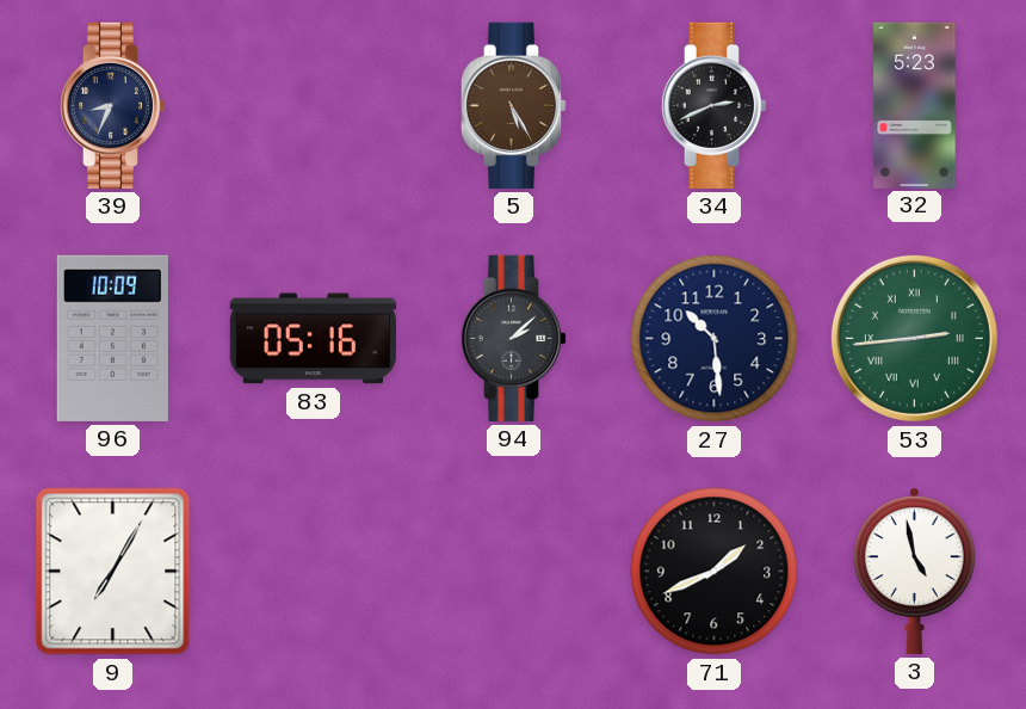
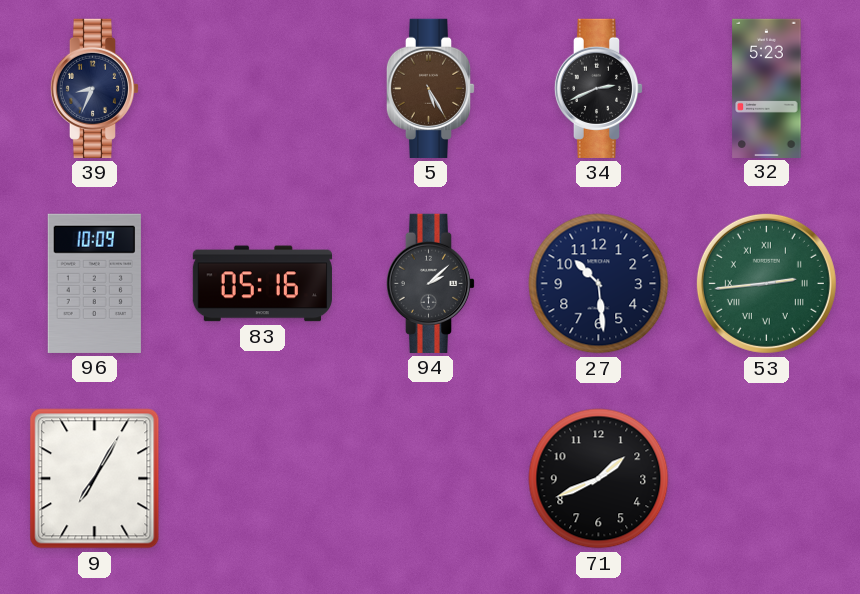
3: 4:58 -> none
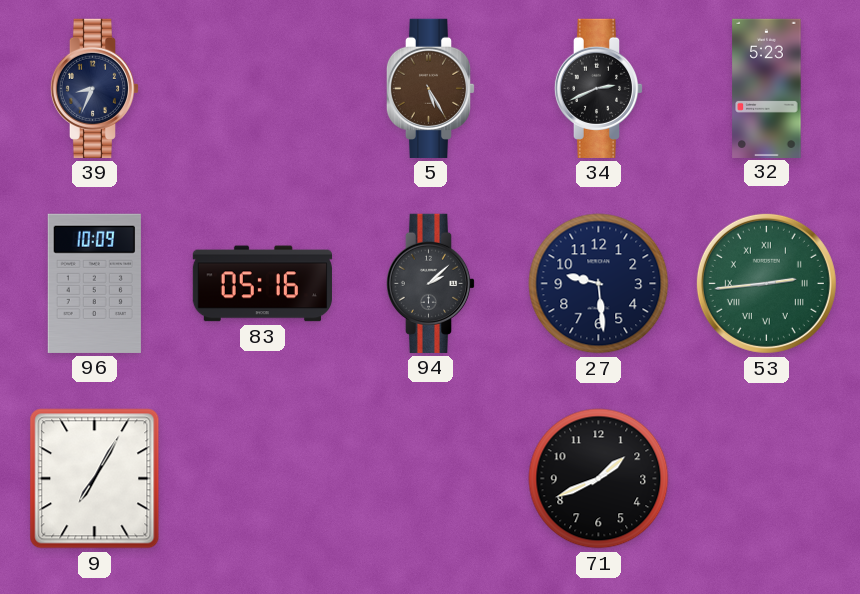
27: 10:29 -> 9:29
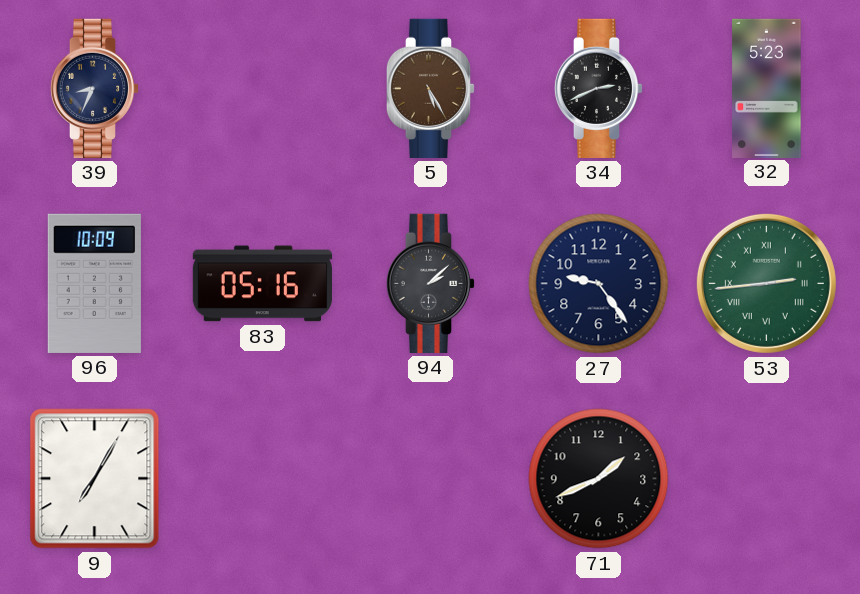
27: 9:29 -> 9:24
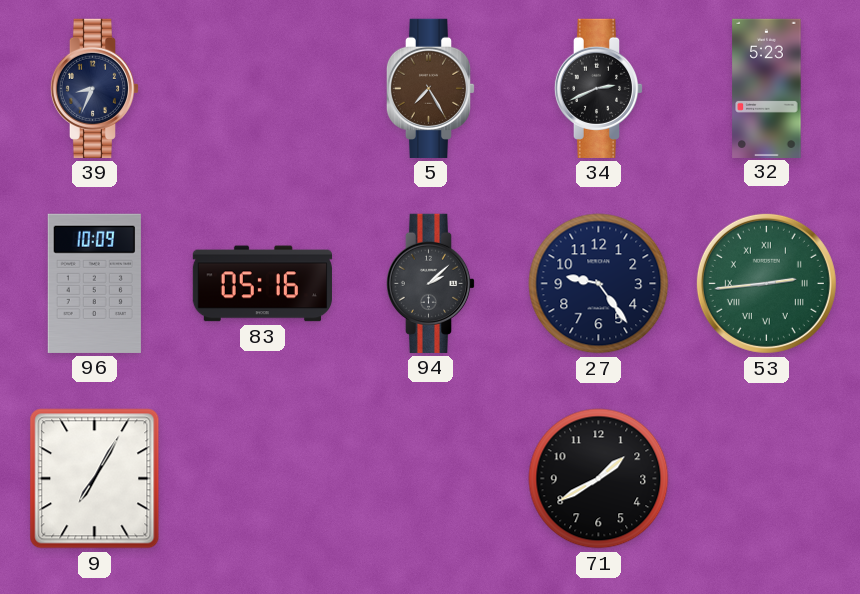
5: 5:25 -> 7:25
71: 1:41 -> 1:40
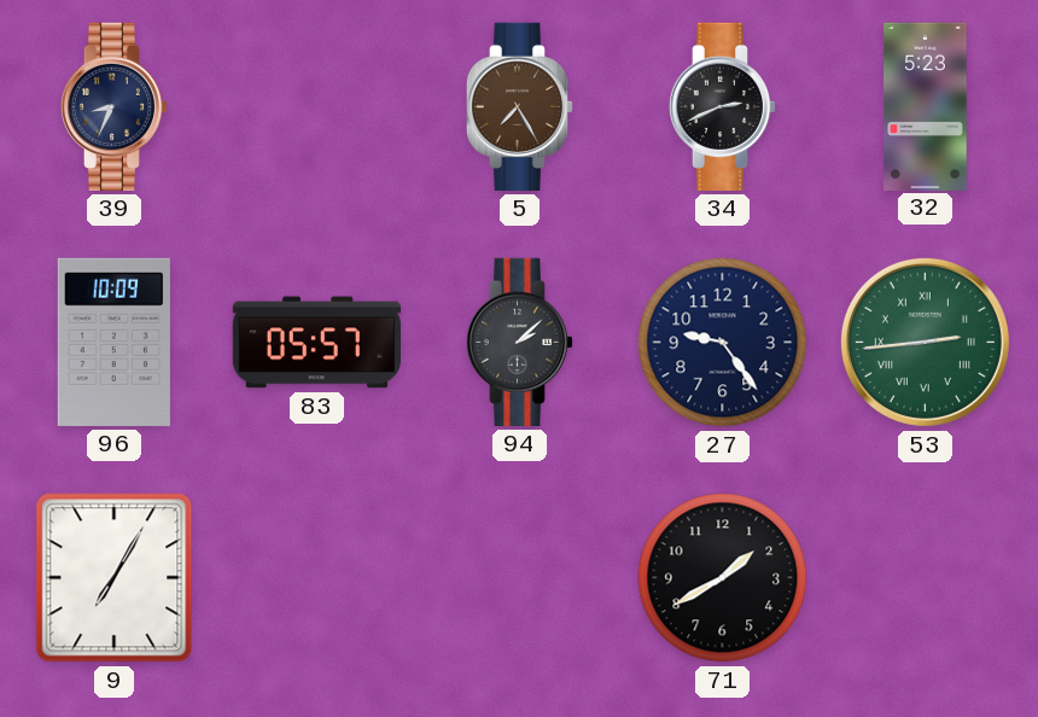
83: 05:16 -> 05:57
